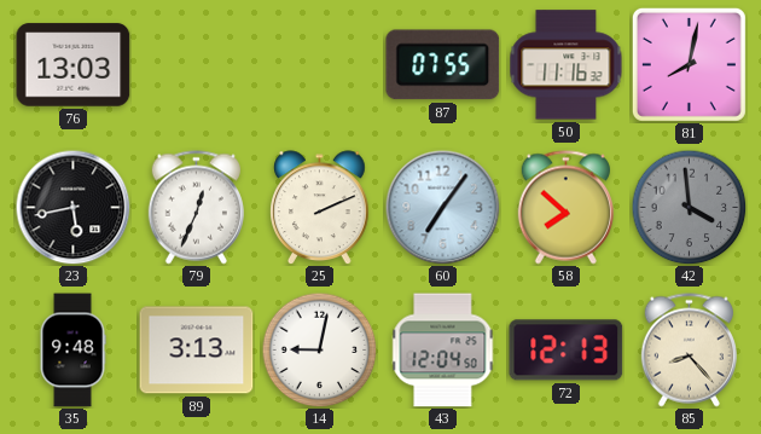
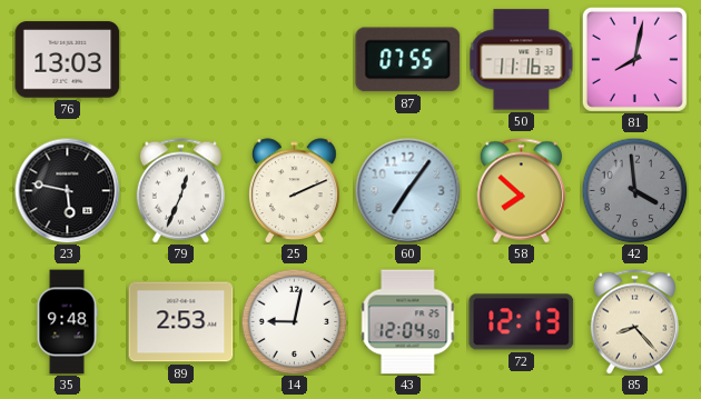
23: 5:43 -> 5:47
89: 3:13 -> 2:53
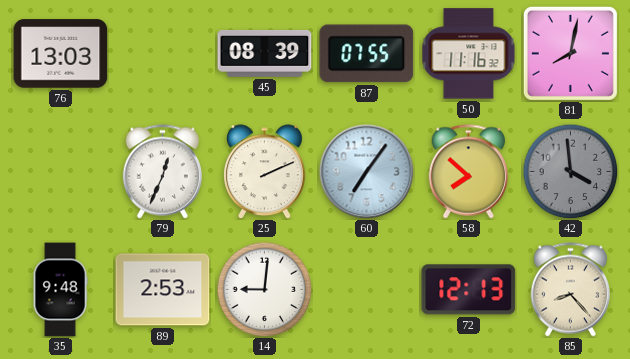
45: none -> 08:39
23: 5:47 -> none
14: 9:02 -> 9:01
43: 12:04 -> none
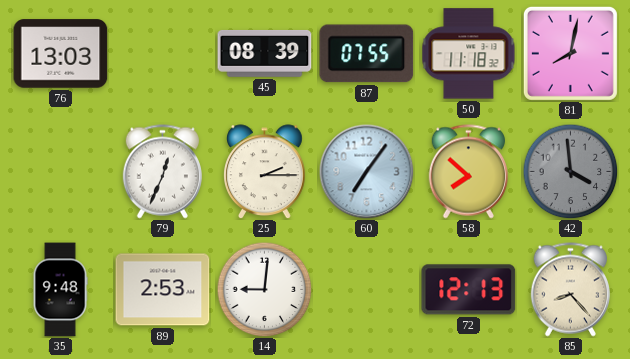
50: 11:16 -> 11:18
25: 2:11 -> 2:15
